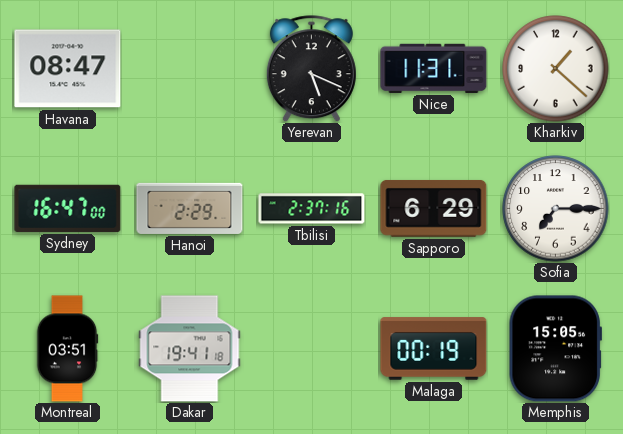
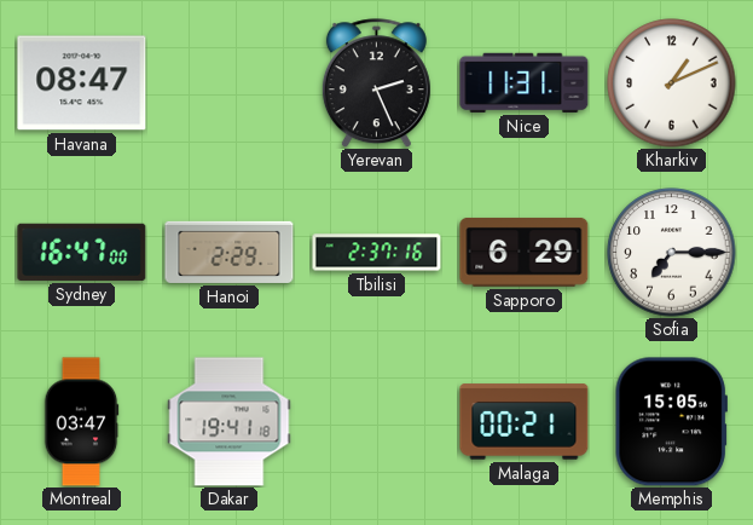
Yerevan: 5:19 -> 2:26
Kharkiv: 1:22 -> 1:11
Montreal: 03:51 -> 03:47
Malaga: 00:19 -> 00:21
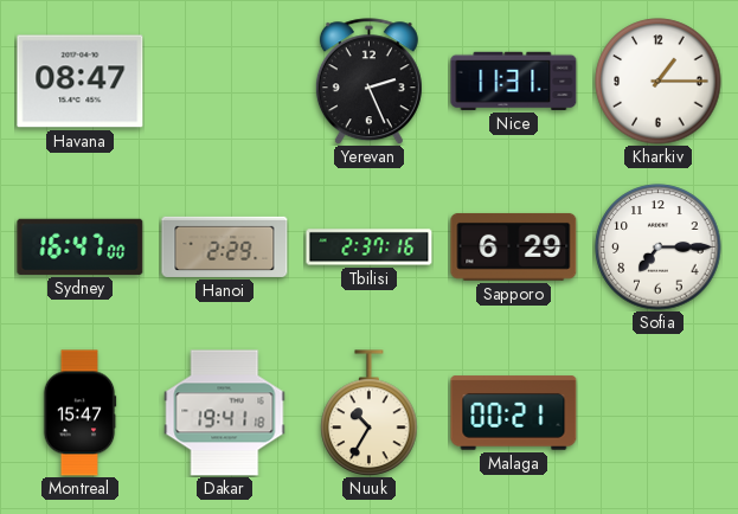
Kharkiv: 1:11 -> 1:15
Montreal: 03:47 -> 15:47
Nuuk: none -> 10:35
Memphis: 15:05 -> none
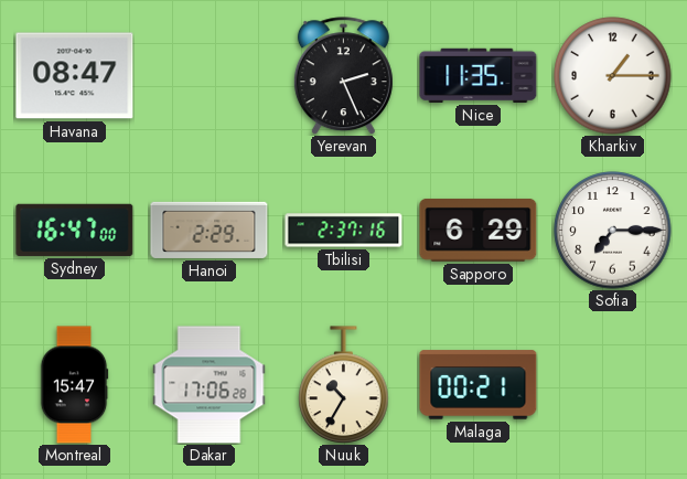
Nice: 11:31 -> 11:35
Dakar: 19:41 -> 17:06
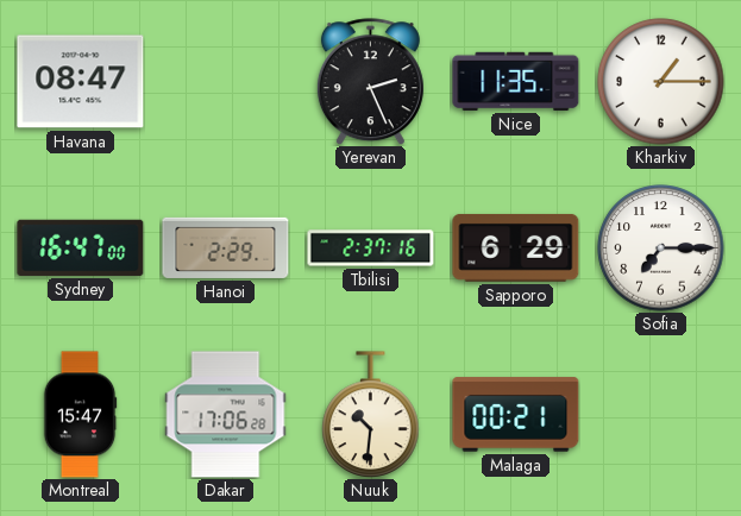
Nuuk: 10:35 -> 10:31
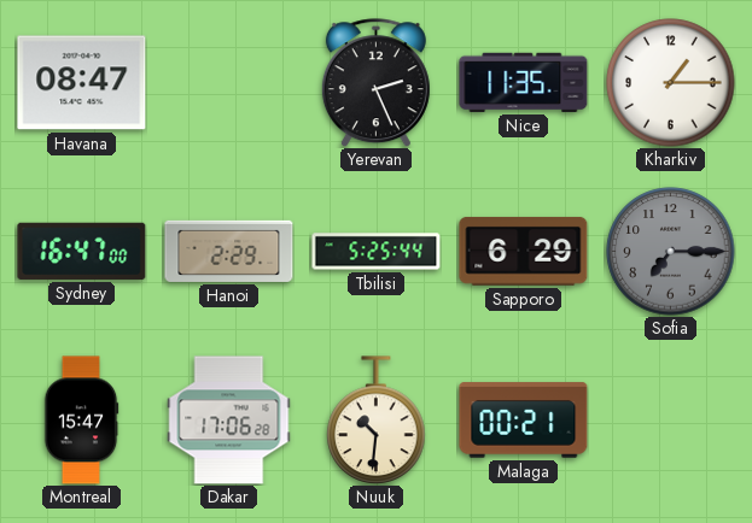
Tbilisi: 2:37 -> 5:25
Sofia dial: white -> grey
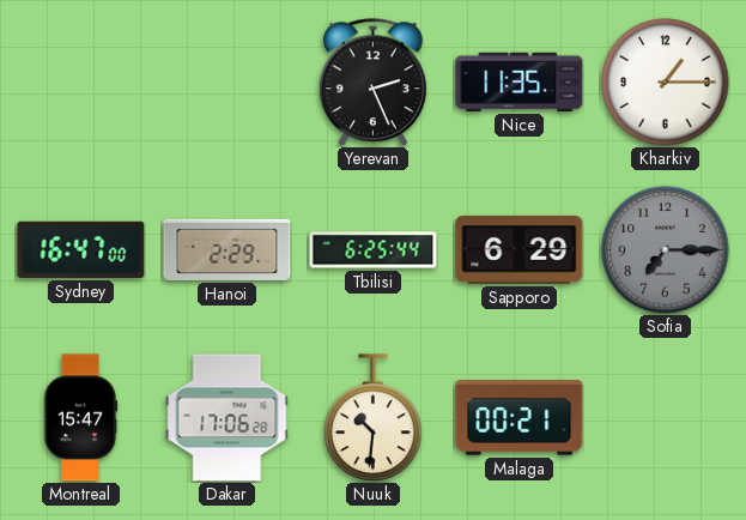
Havana: 08:47 -> none
Tbilisi: 5:25 -> 6:25
